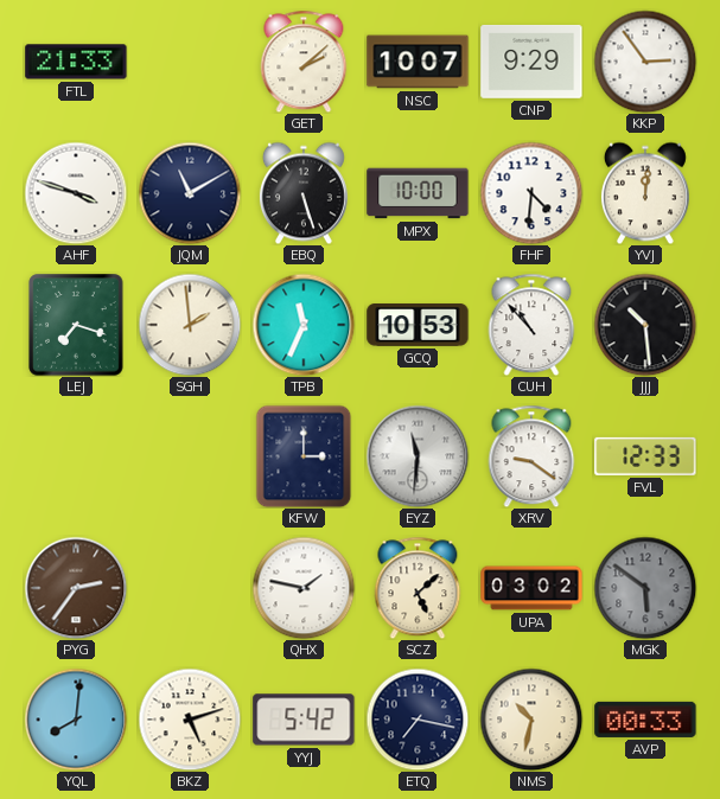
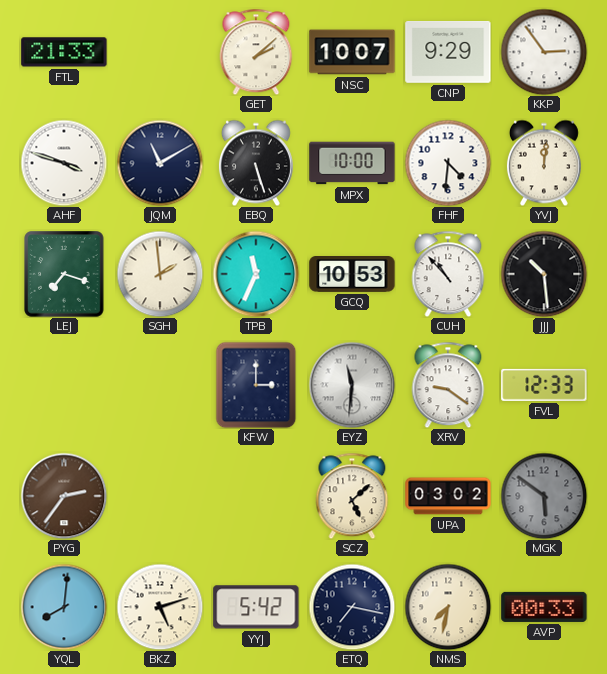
QHX: 1:47 -> none
NMS: 10:32 -> 7:32
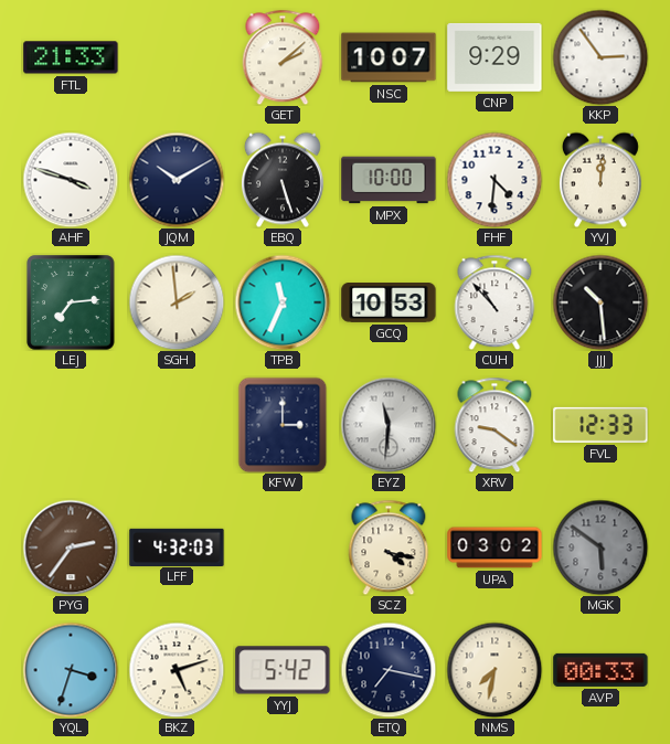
JQM: 11:10 -> 10:10
LEJ: 7:18 -> 7:14
LFF: none -> 4:32
SCZ: 5:08 -> 4:17
YQL: 8:01 -> 3:33
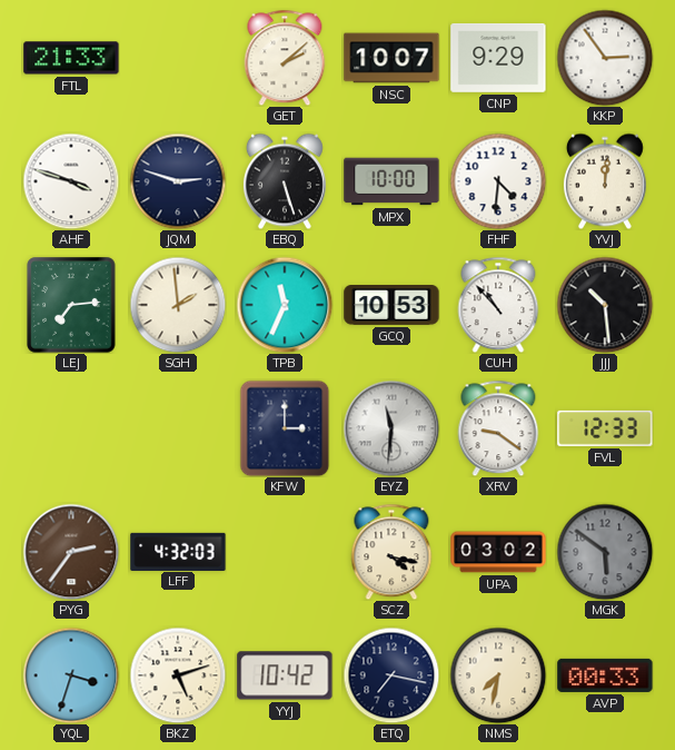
JQM: 10:10 -> 2:48
YYJ: 5:42 -> 10:42
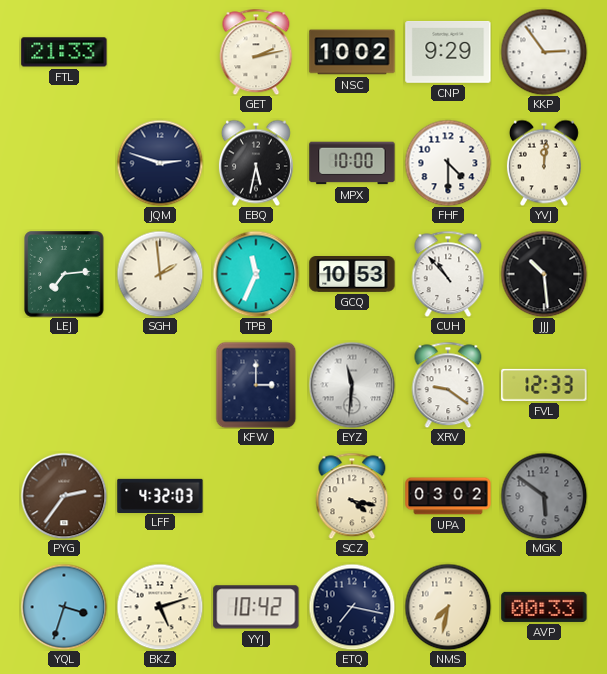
GET: 2:08 -> 2:13
NSC: 10:07 -> 10:02
AHF: 3:48 -> none
EBQ: 5:27 -> 5:32
FHF: 4:31 -> 4:30
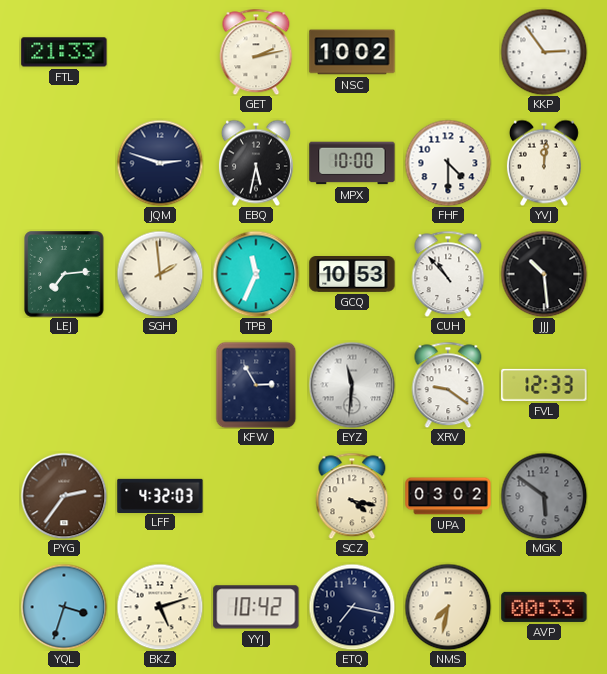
CNP: 9:29 -> none
KFW: 3:00 -> 2:55
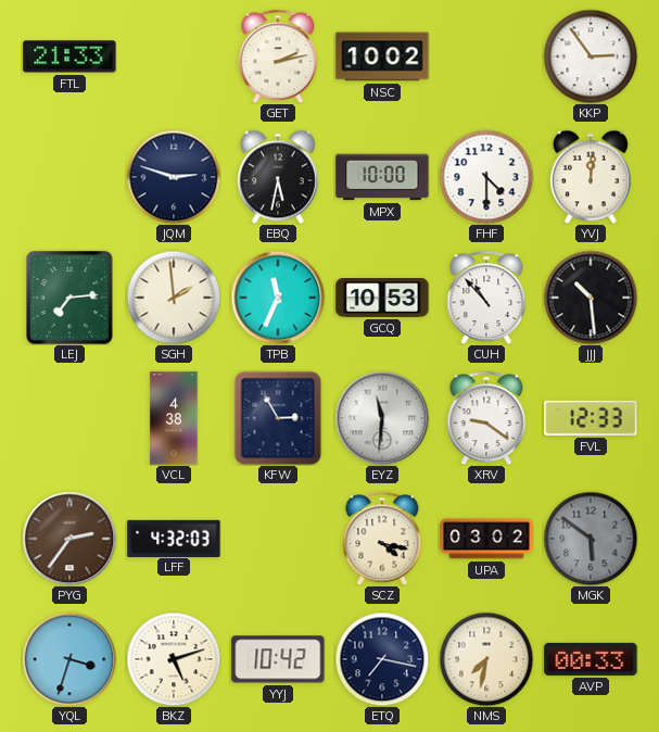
VCL: none -> 4:38
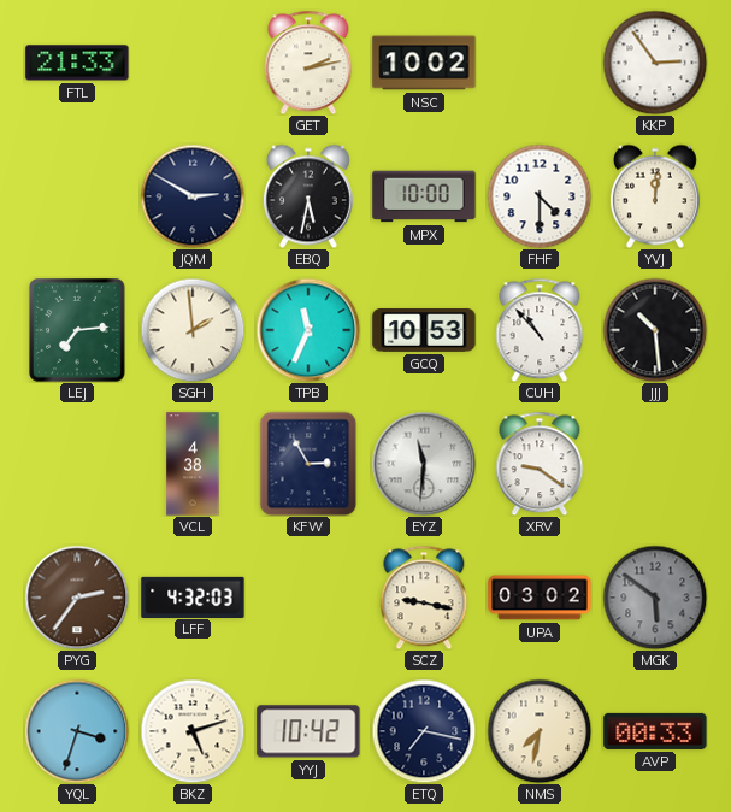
JQM: 2:48 -> 2:50
FVL: 12:33 -> none
SCZ: 4:17 -> 9:17
